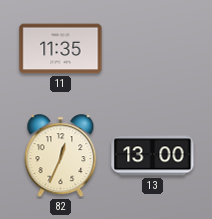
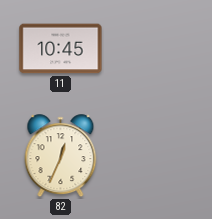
11: 11:35 -> 10:45
13: 13:00 -> none
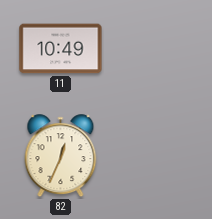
11: 10:45 -> 10:49
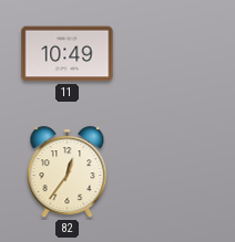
82: 12:34 -> 12:36
